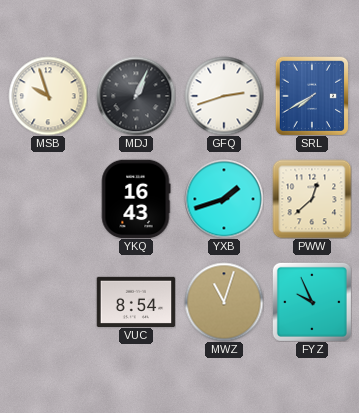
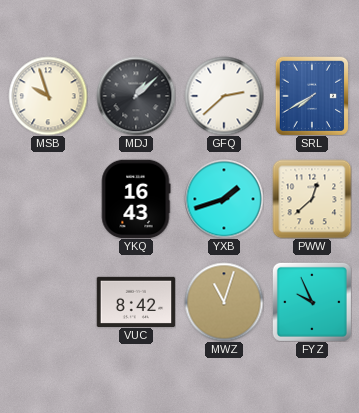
MDJ: 1:04 -> 1:08
GFQ: 2:42 -> 2:38
VUC: 8:54 -> 8:42
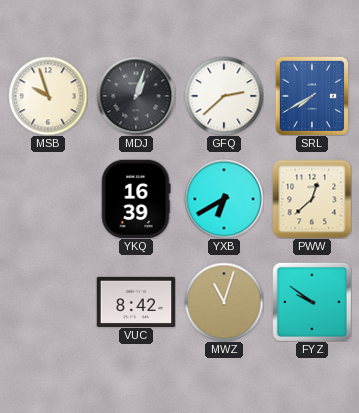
MDJ: 1:08 -> 1:03
YKQ: 16:43 -> 16:39
YXB: 1:42 -> 6:40
FYZ: 9:56 -> 9:51
